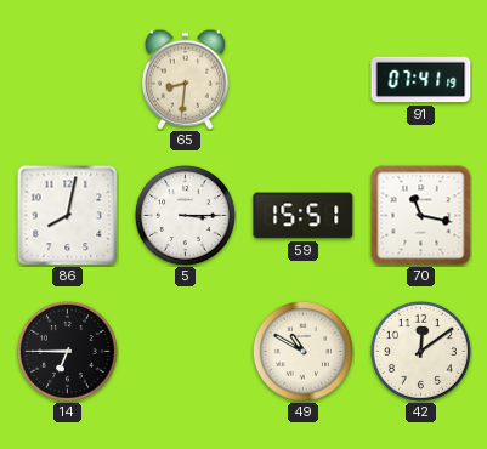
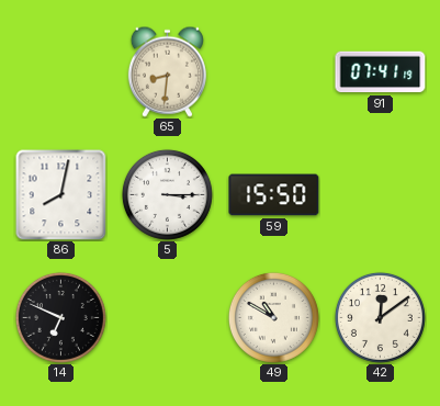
59: 15:51 -> 15:50
70: 11:17 -> none
14: 6:45 -> 6:49
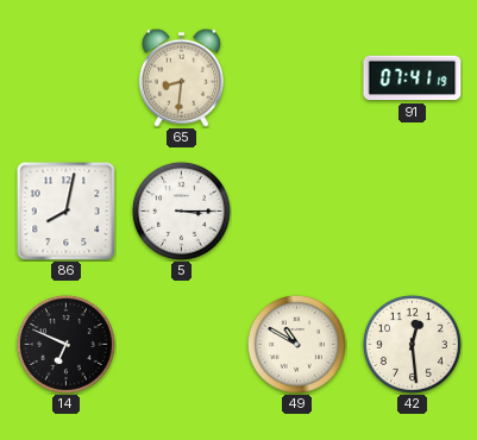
59: 15:50 -> none
42: 12:09 -> 12:29
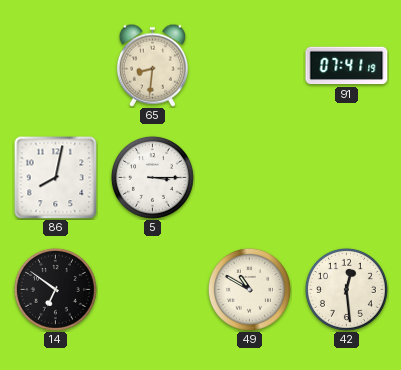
14: 6:49 -> 6:51
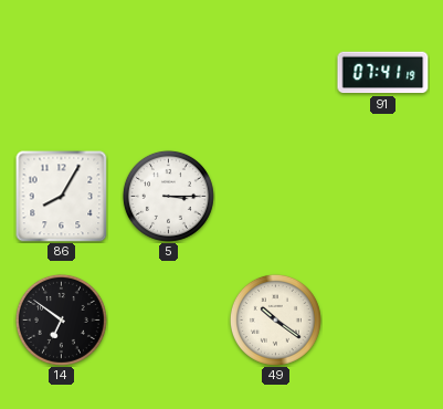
65: 8:31 -> none
86: 8:02 -> 8:05
49: 10:50 -> 10:21
42: 12:29 -> none
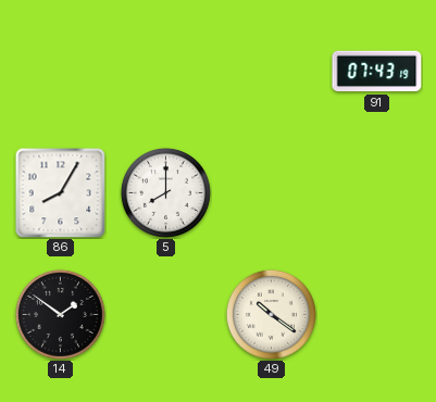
91: 07:41 -> 07:43
5: 3:15 -> 8:00
14: 6:51 -> 1:51
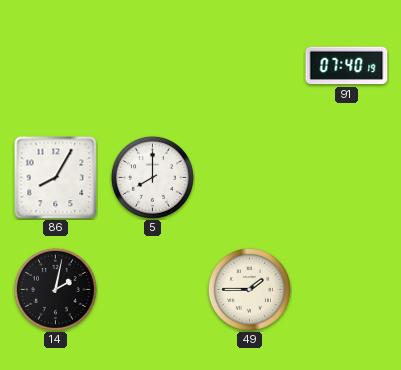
91: 07:43 -> 07:40
14: 1:51 -> 2:02
49: 10:21 -> 1:45
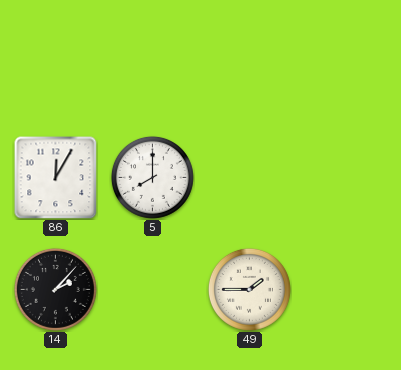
91: 07:40 -> none
86: 8:05 -> 12:05
14: 2:02 -> 2:07
